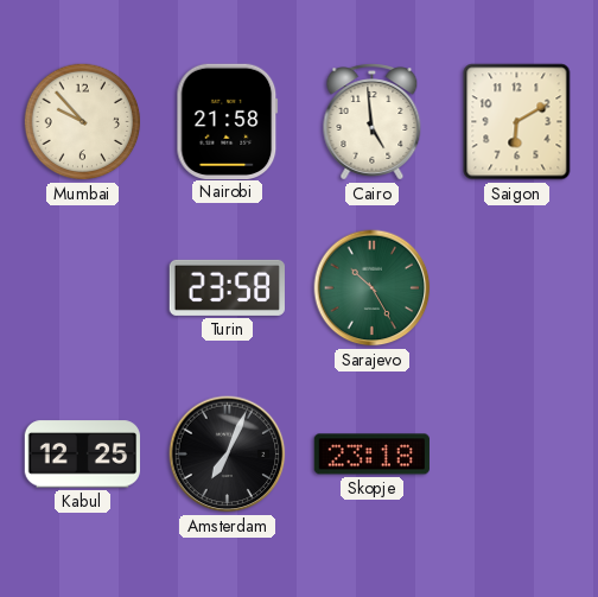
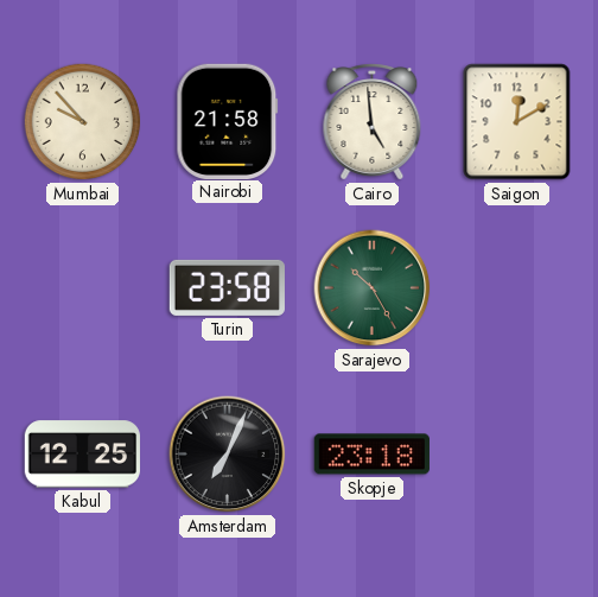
Saigon: 6:10 -> 12:10
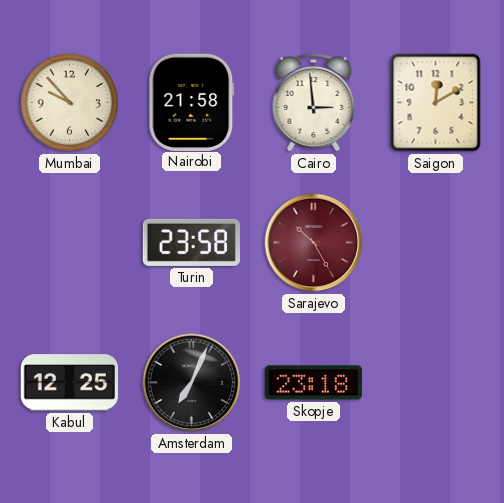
Cairo: 4:59 -> 2:59
Sarajevo dial: green -> burgundy
